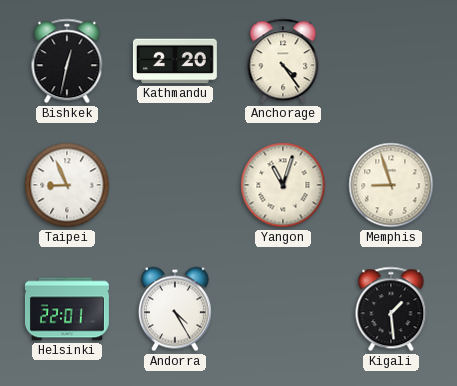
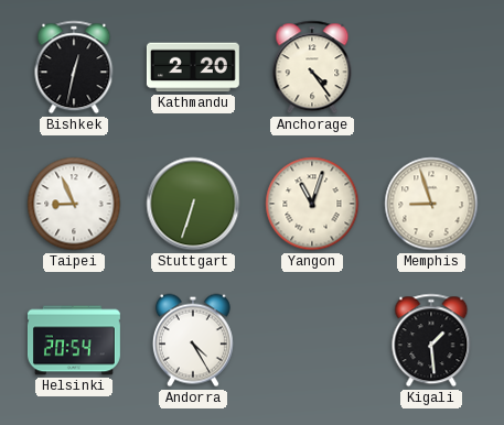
Stuttgart: none -> 6:33
Helsinki: 22:01 -> 20:54
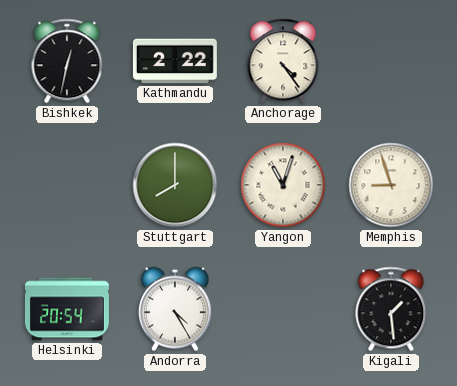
Kathmandu: 2:20 -> 2:22
Taipei: 8:56 -> none
Stuttgart: 6:33 -> 8:00
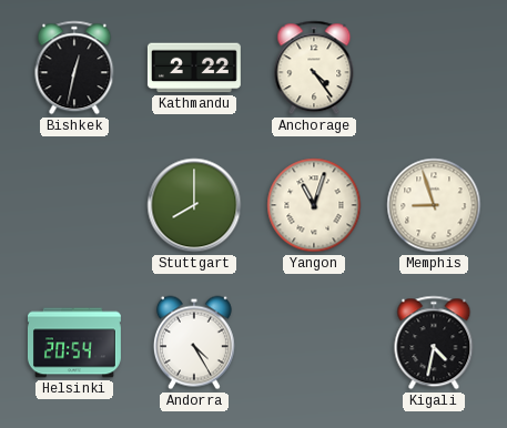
Kigali: 1:29 -> 4:32
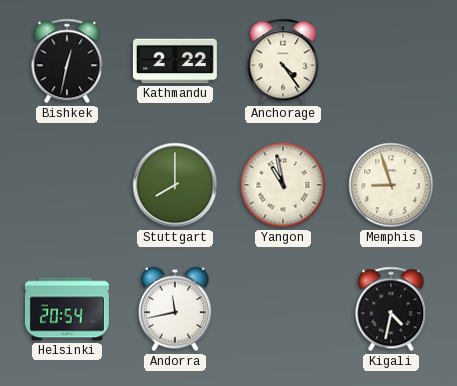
Yangon: 11:03 -> 10:58
Andorra: 4:25 -> 11:43
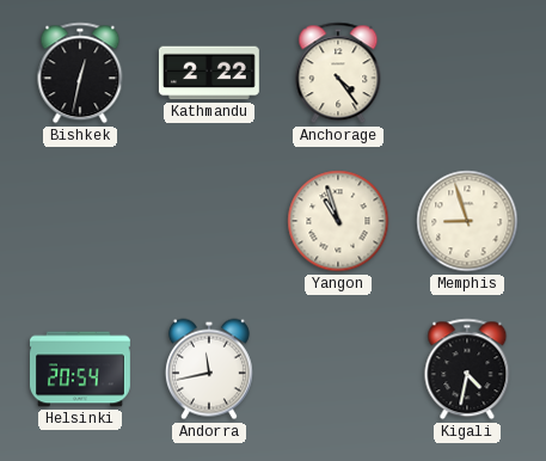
Stuttgart: 8:00 -> none
Yangon: 10:58 -> 10:57
